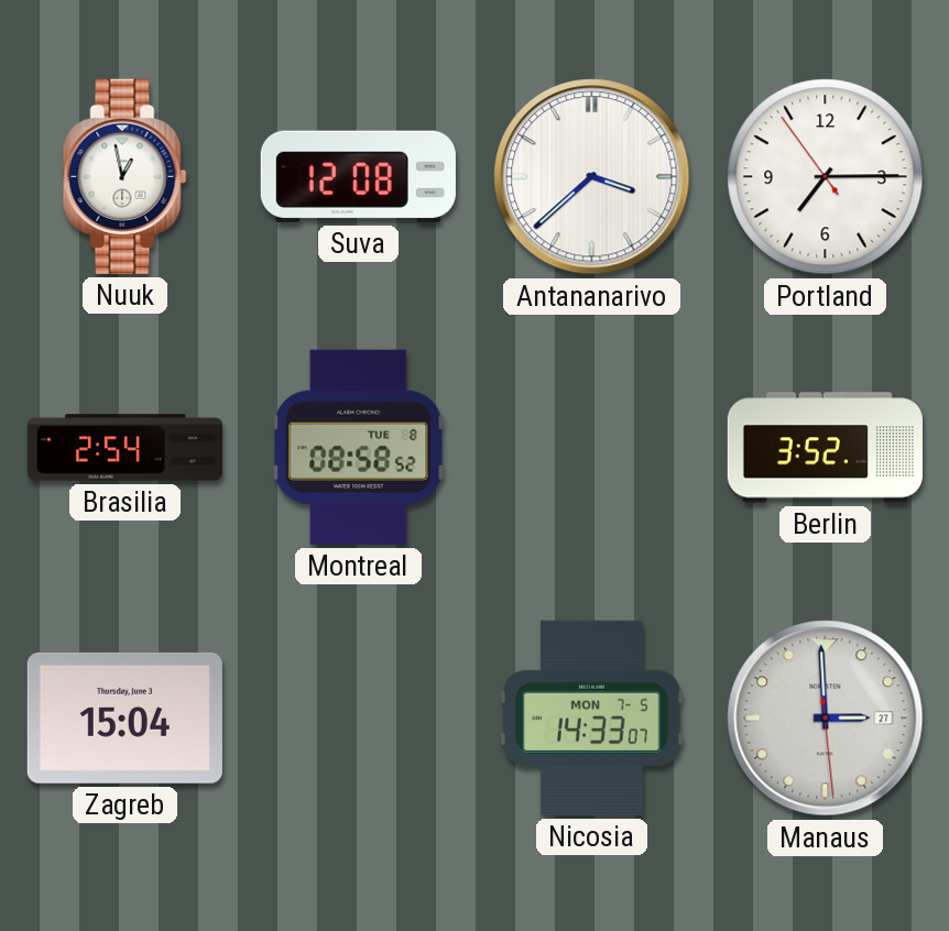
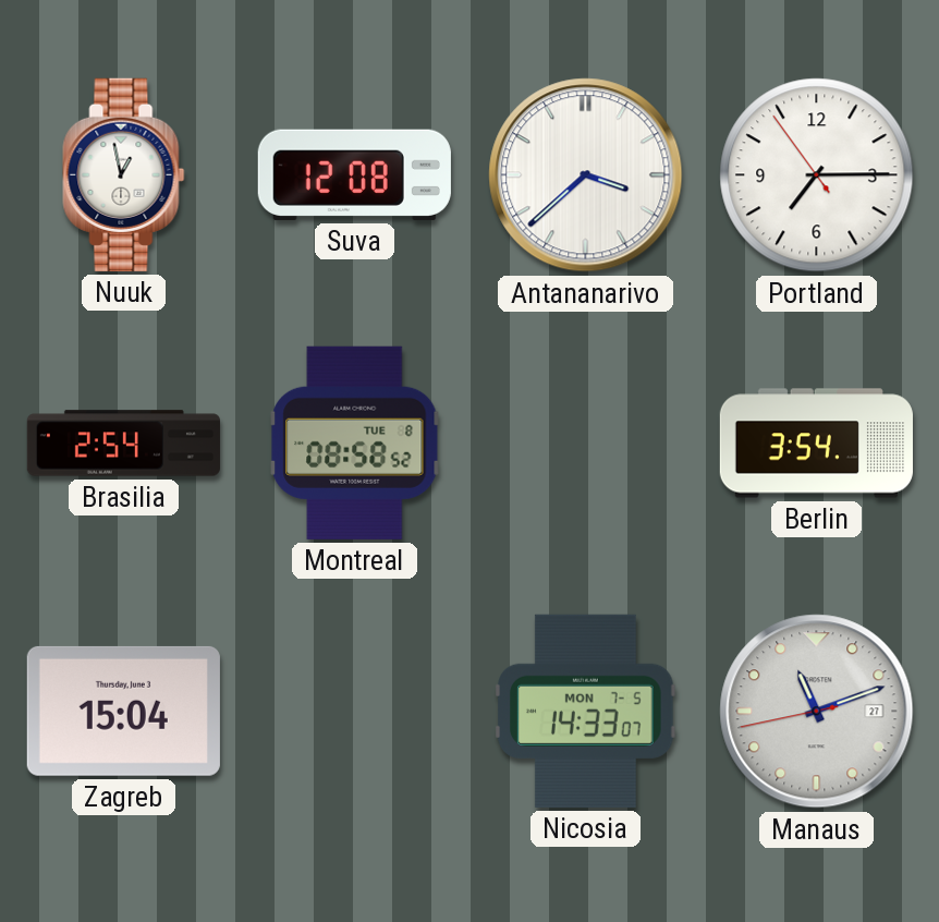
Berlin: 3:52 -> 3:54
Manaus: 2:59 -> 11:11
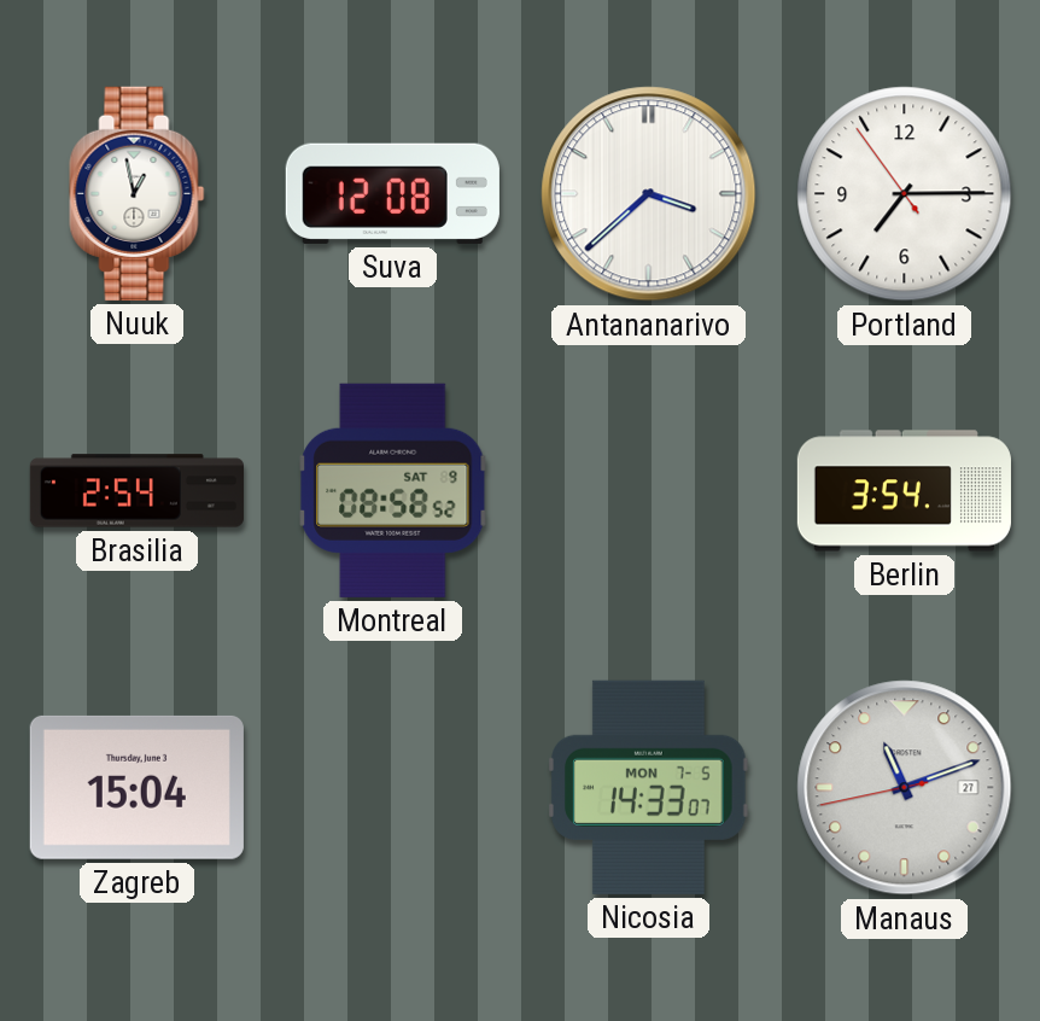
Montreal date: TUE 8 -> SAT 9
